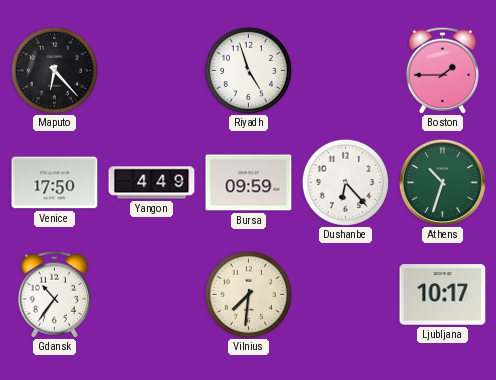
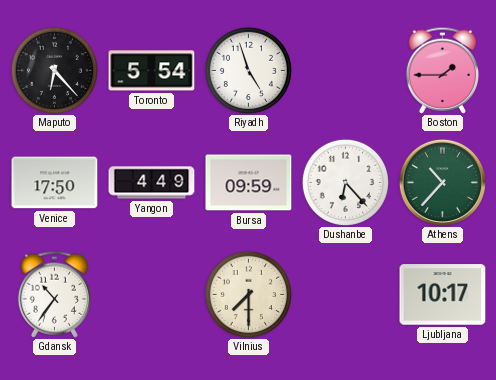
Toronto: none -> 5:54
Athens: 10:33 -> 10:37
Vilnius: 7:31 -> 7:30
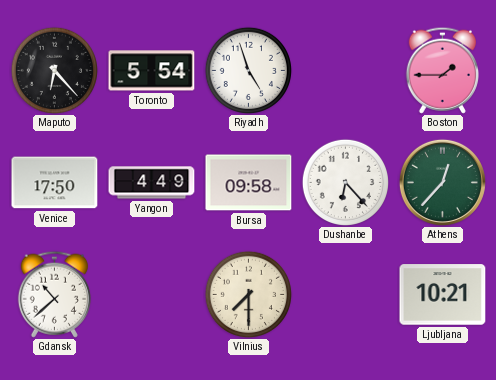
Bursa: 09:59 -> 09:58
Athens: 10:37 -> 12:37
Gdansk: 10:36 -> 10:38
Ljubljana: 10:17 -> 10:21
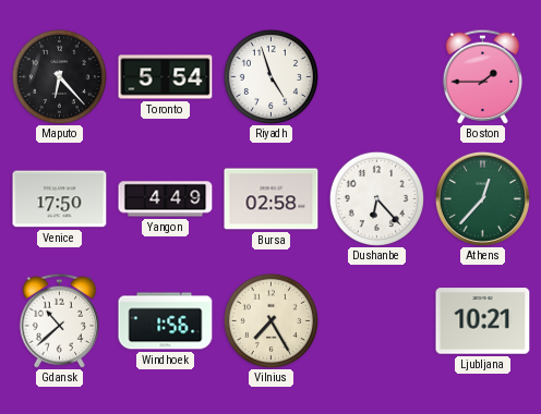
Bursa: 09:58 -> 02:58
Windhoek: none -> 1:56
Vilnius: 7:30 -> 7:25
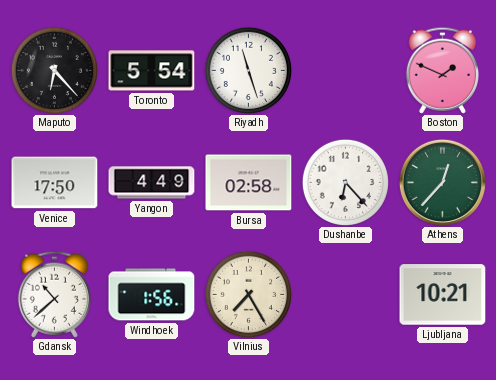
Riyadh: 4:57 -> 11:27
Boston: 1:45 -> 1:49
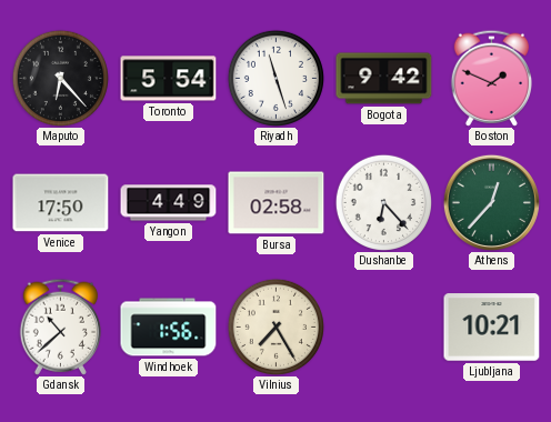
Bogota: none -> 9:42
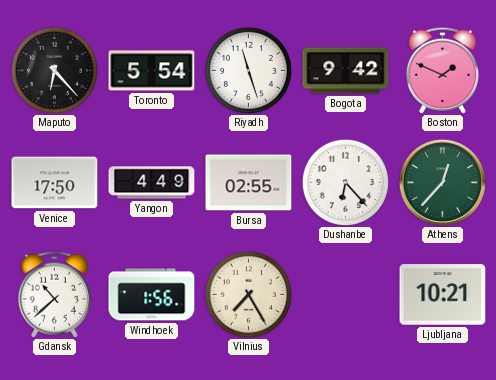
Bursa: 02:58 -> 02:55
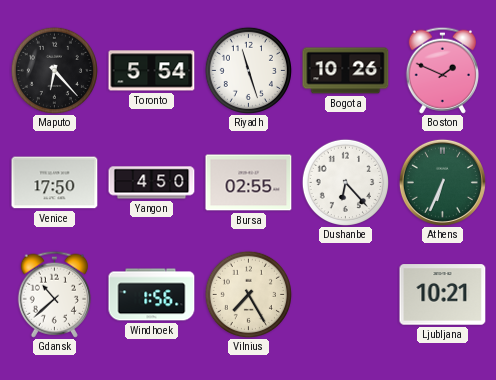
Bogota: 9:42 -> 10:26
Yangon: 4:49 -> 4:50
Athens: 12:37 -> 6:34
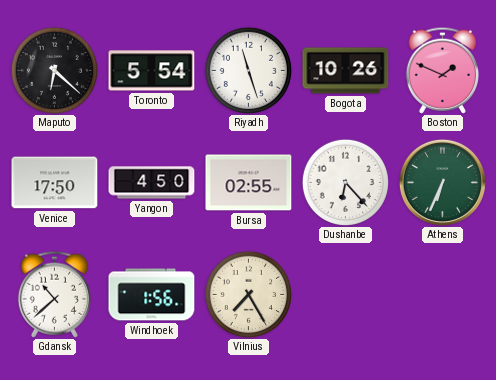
Maputo: 6:23 -> 6:22
Ljubljana: 10:21 -> none
